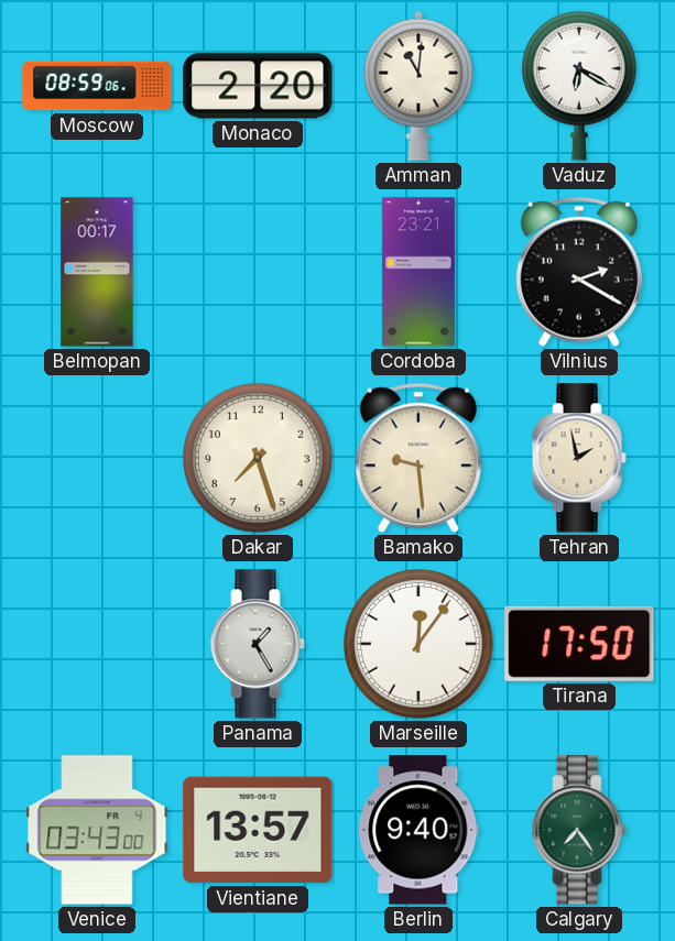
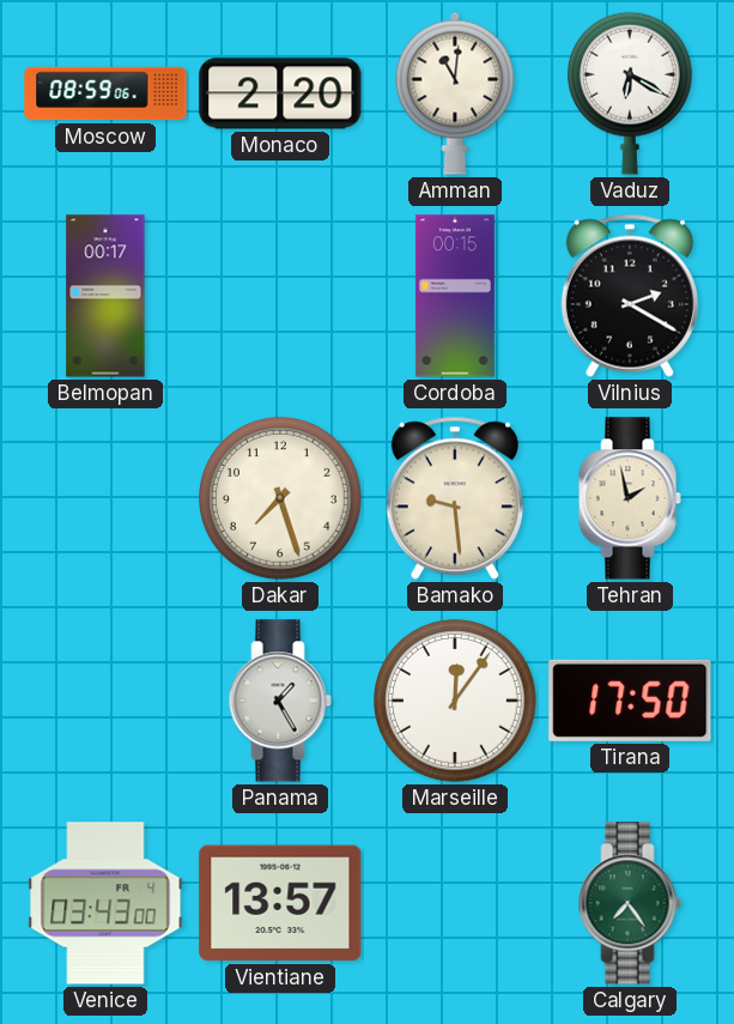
Cordoba: 23:21 -> 00:15
Berlin: 9:40 -> none
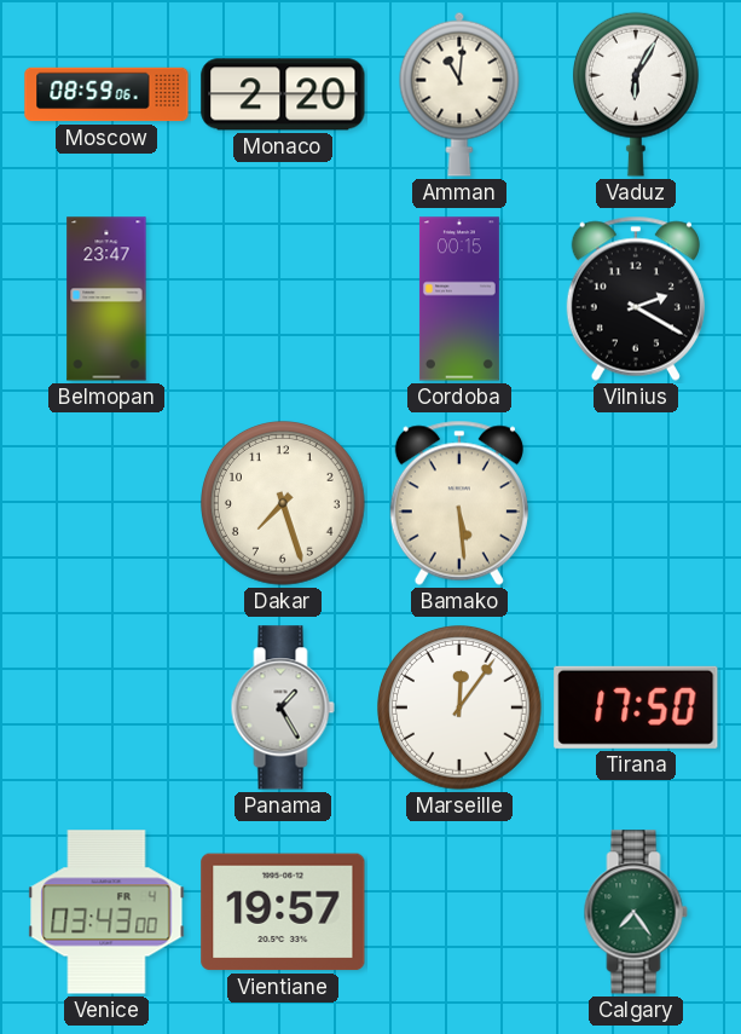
Vaduz: 6:20 -> 6:05
Belmopan: 00:17 -> 23:47
Bamako: 9:29 -> 5:29
Tehran: 1:58 -> none
Vientiane: 13:57 -> 19:57
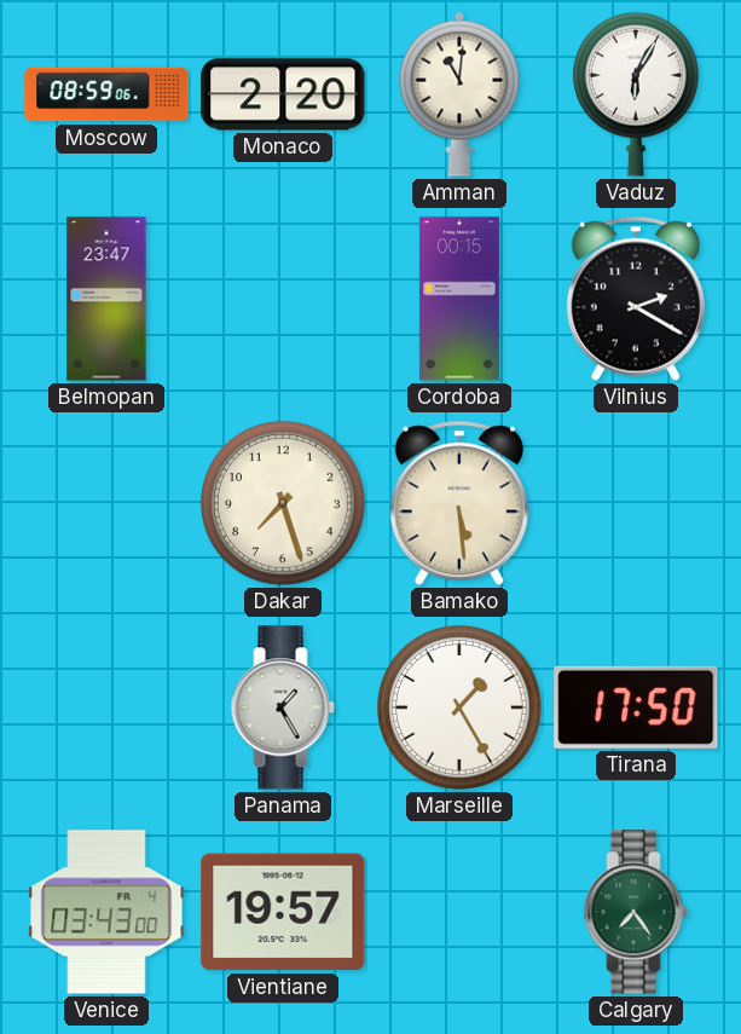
Marseille: 12:06 -> 1:25
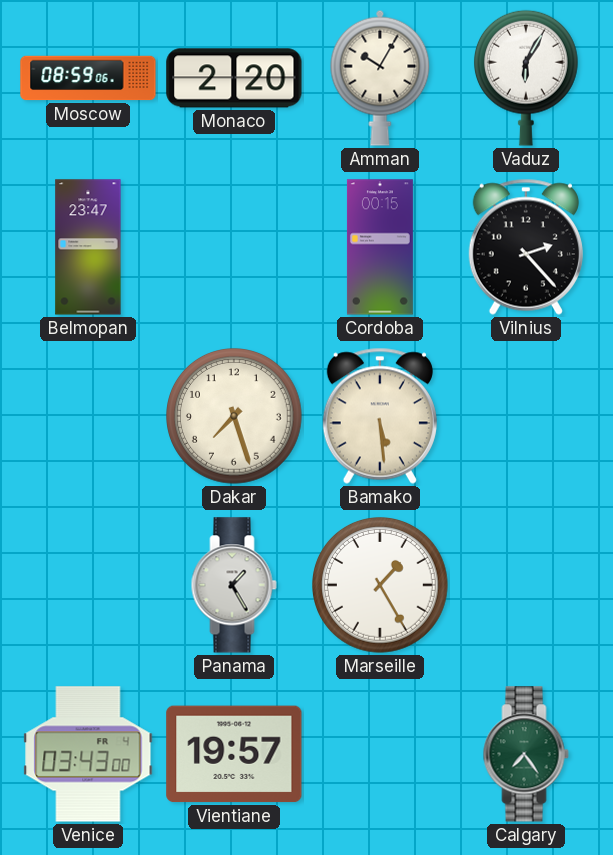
Amman: 11:01 -> 10:05
Vilnius: 2:20 -> 2:23
Tirana: 17:50 -> none
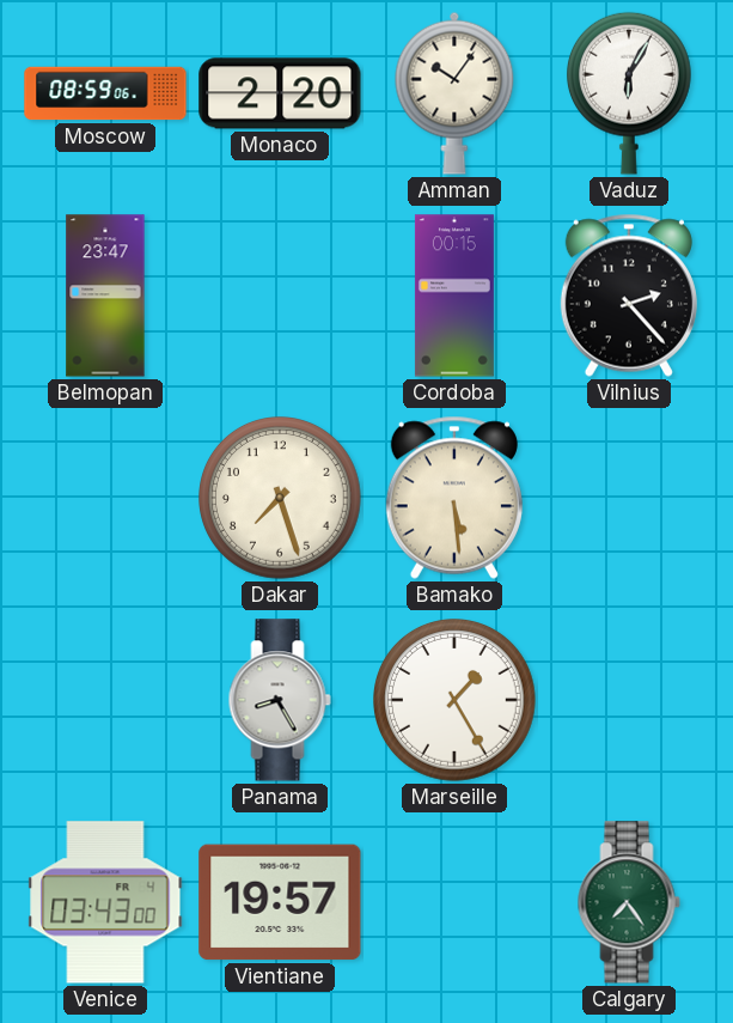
Amman: 10:05 -> 10:06
Panama: 1:25 -> 8:25
